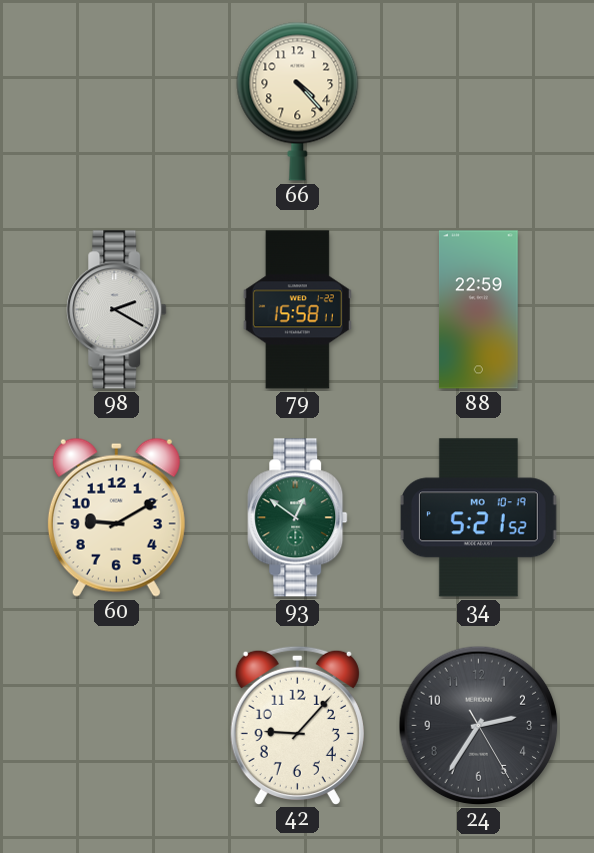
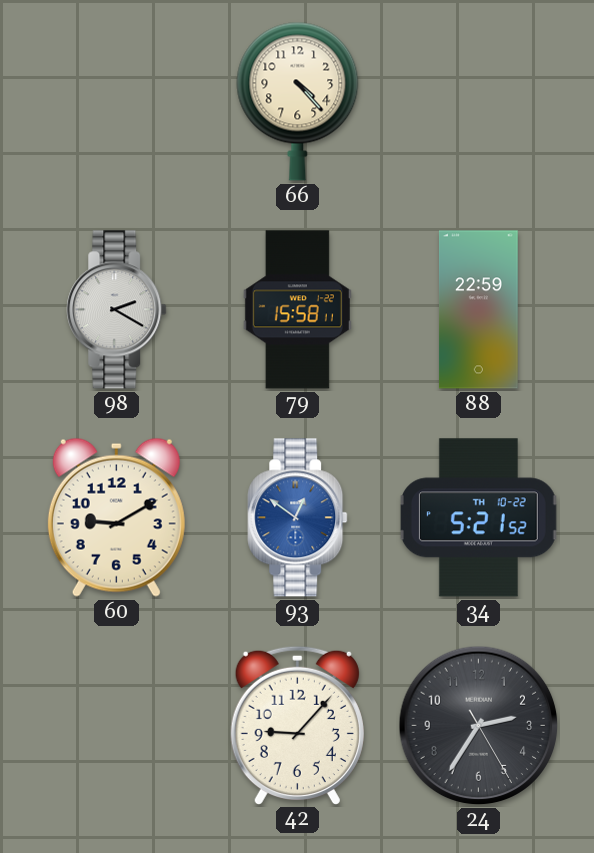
93 dial: green -> blue
34 date: MO 10-19 -> TH 10-22
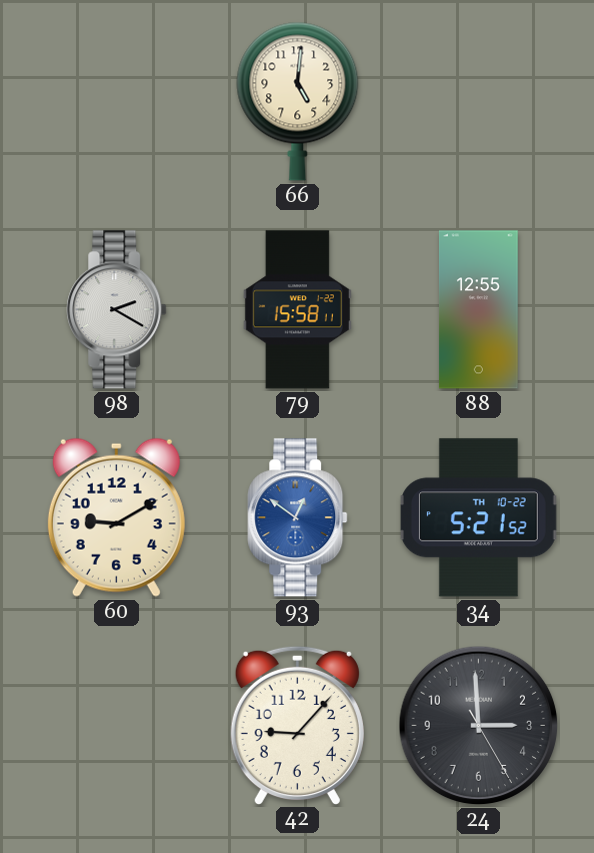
66: 4:23 -> 5:01
88: 22:59 -> 12:55
24: 2:35 -> 2:59
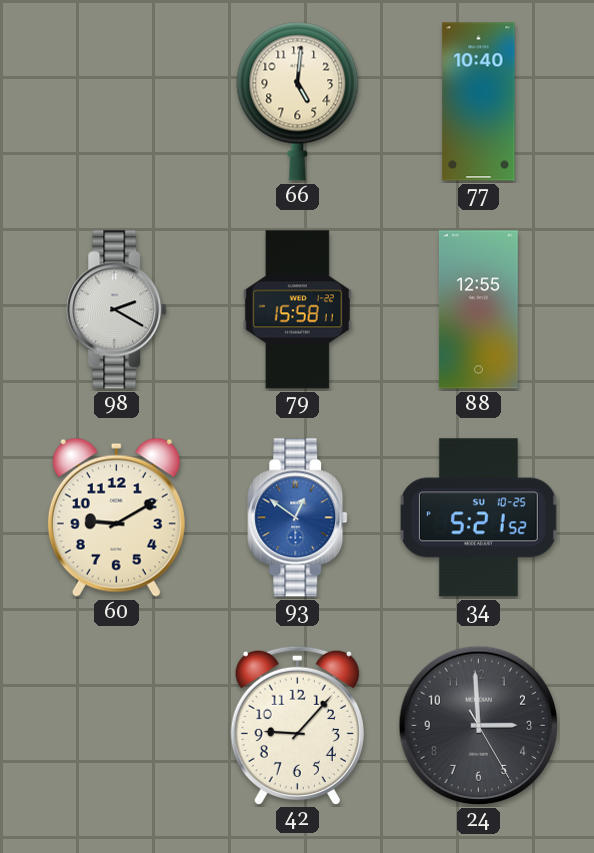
77: none -> 10:40
34 date: TH 10-22 -> SU 10-25
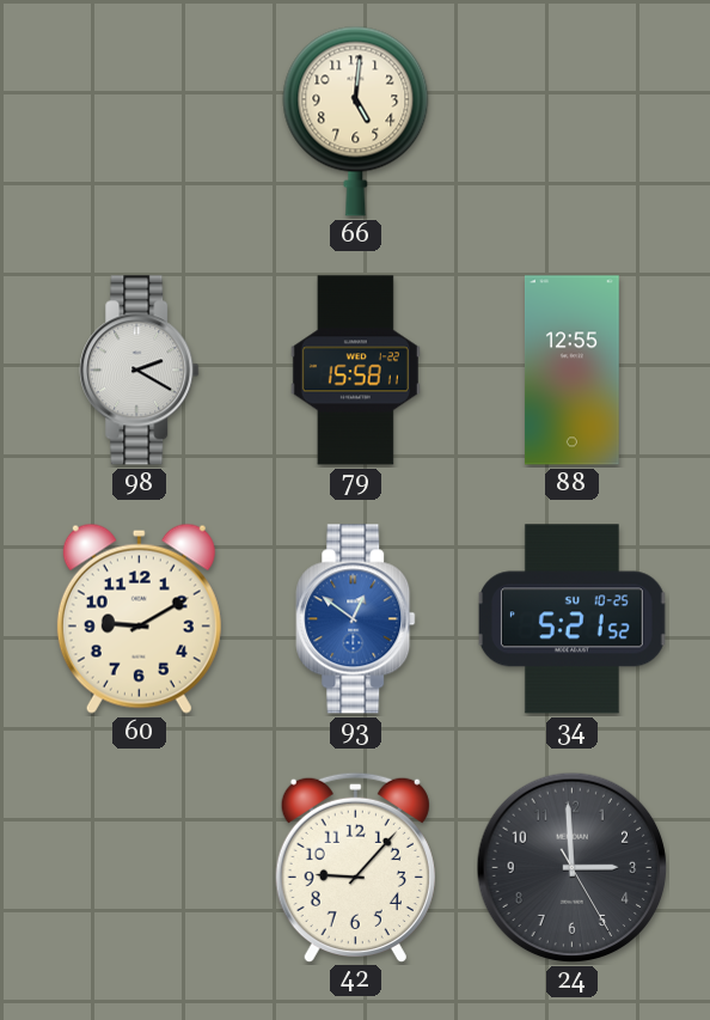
77: 10:40 -> none
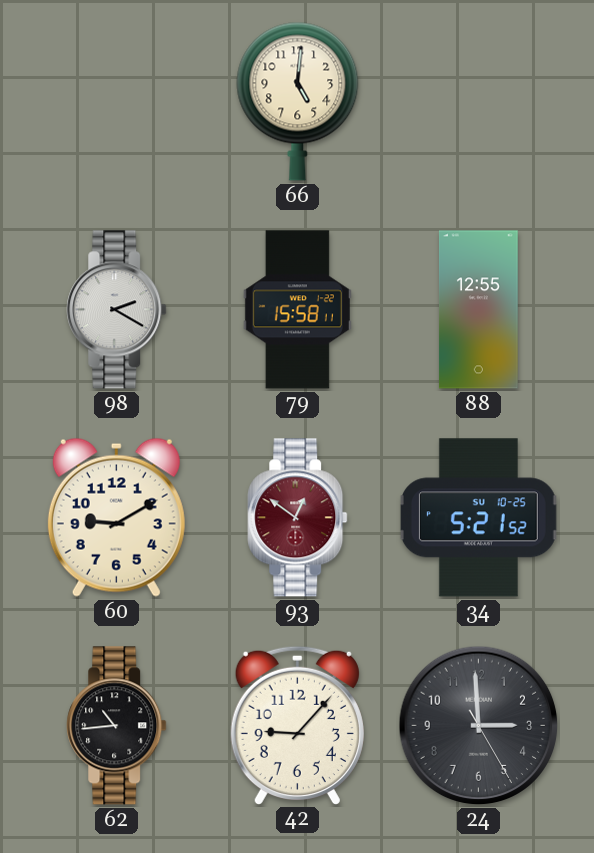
93 dial: blue -> burgundy
62: none -> 10:44
